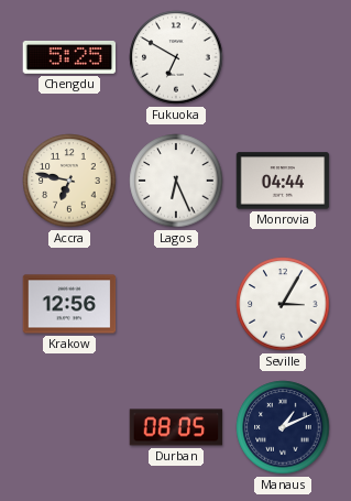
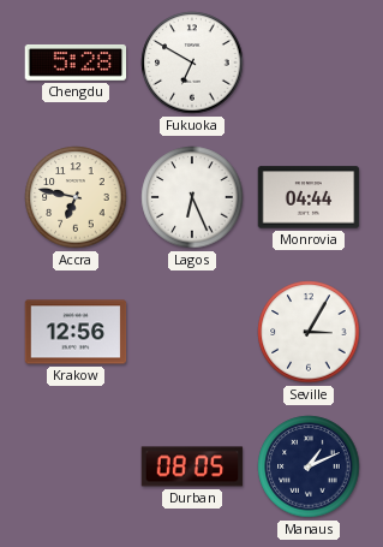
Chengdu: 5:25 -> 5:28
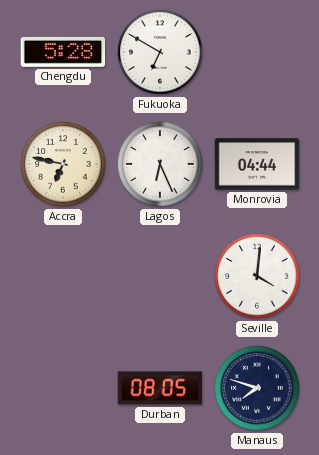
Krakow: 12:56 -> none
Seville: 3:05 -> 4:01
Manaus: 1:11 -> 7:48
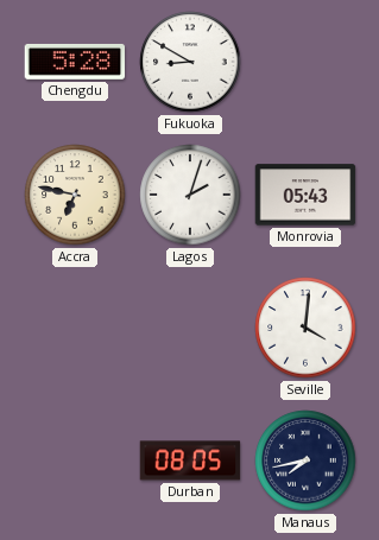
Fukuoka: 6:50 -> 8:50
Lagos: 6:26 -> 2:03
Monrovia: 04:44 -> 05:43
Manaus: 7:48 -> 7:43
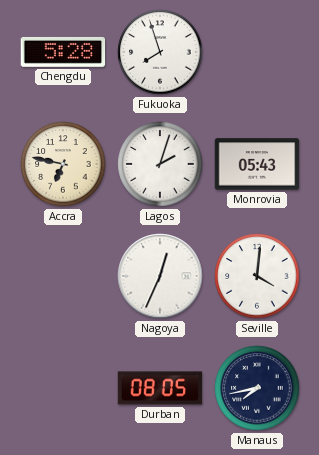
Fukuoka: 8:50 -> 7:57
Nagoya: none -> 12:34
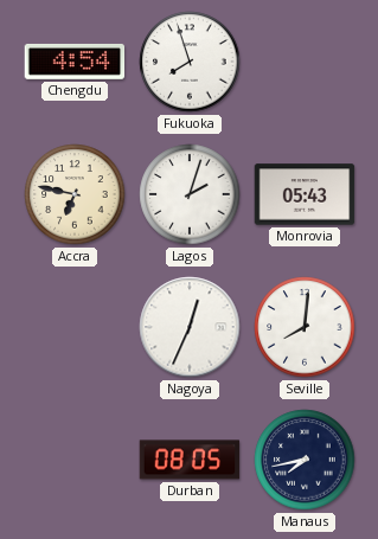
Chengdu: 5:28 -> 4:54
Seville: 4:01 -> 8:01
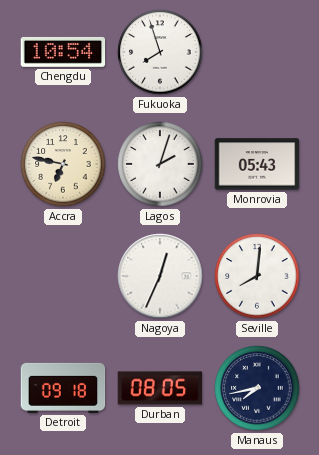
Chengdu: 4:54 -> 10:54
Detroit: none -> 09:18
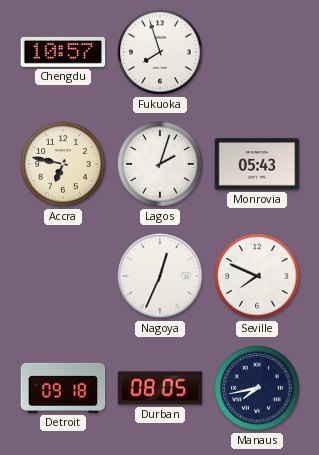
Chengdu: 10:54 -> 10:57
Seville: 8:01 -> 7:49
